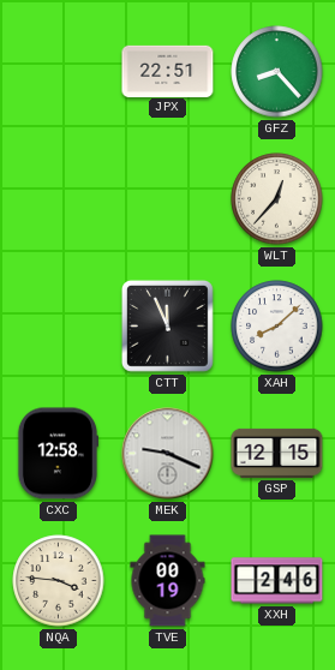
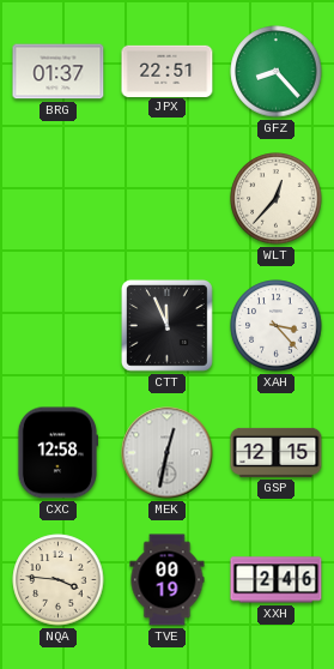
BRG: none -> 01:37
XAH: 8:08 -> 3:23
MEK: 9:19 -> 12:32
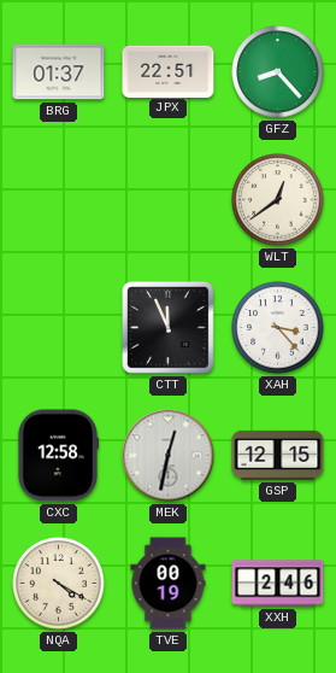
WLT: 12:37 -> 12:39
NQA: 3:46 -> 4:20
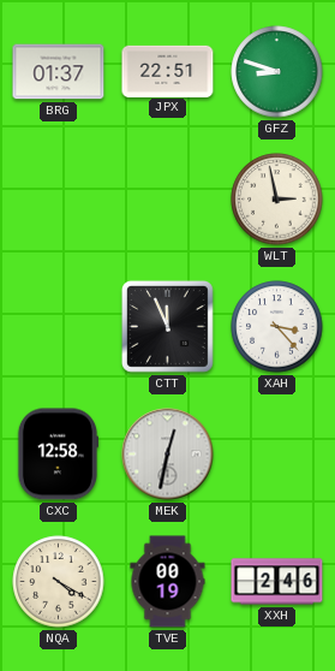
GFZ: 8:23 -> 8:48
WLT: 12:39 -> 2:58
GSP: 12:15 -> none
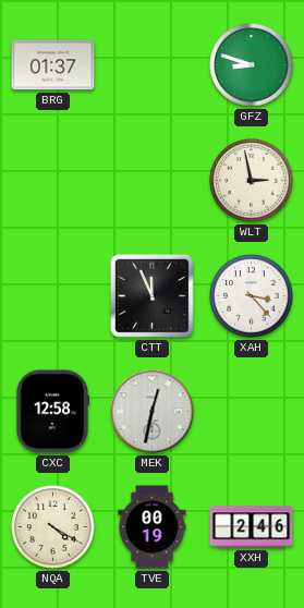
JPX: 22:51 -> none
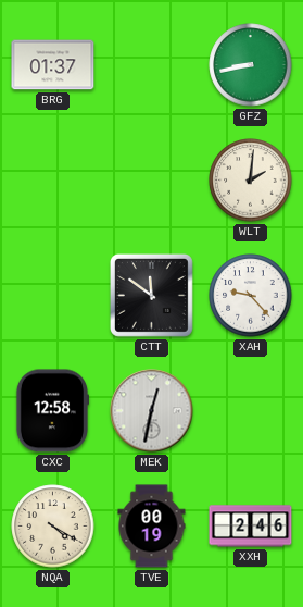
GFZ: 8:48 -> 8:43
WLT: 2:58 -> 2:01
CTT: 11:56 -> 11:51
XAH: 3:23 -> 9:23
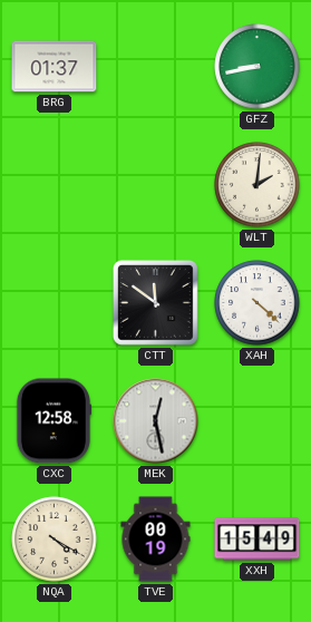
XAH: 9:23 -> 4:22
MEK: 12:32 -> 12:28
XXH: 2:46 -> 15:49
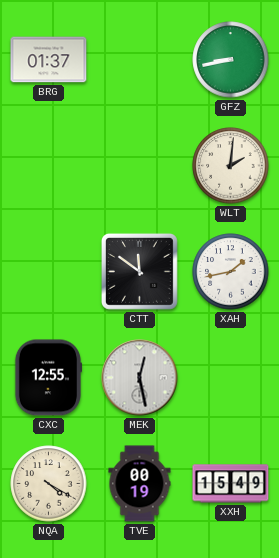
XAH: 4:22 -> 1:43
CXC: 12:58 -> 12:55
